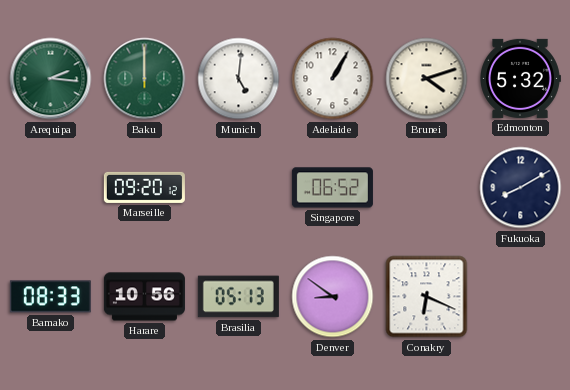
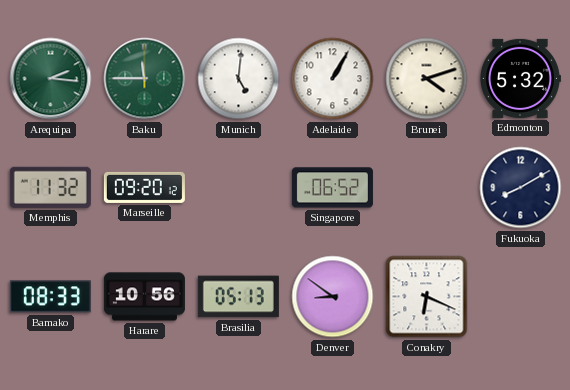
Baku: 12:00 -> 11:45
Memphis: none -> 11:32
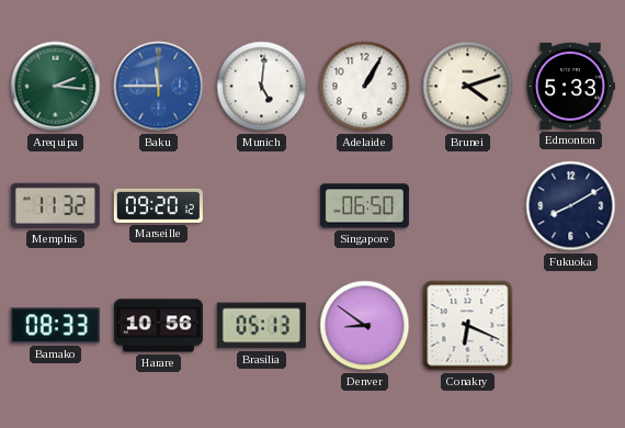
Baku dial: green -> blue
Edmonton: 5:32 -> 5:33
Singapore: 06:52 -> 06:50
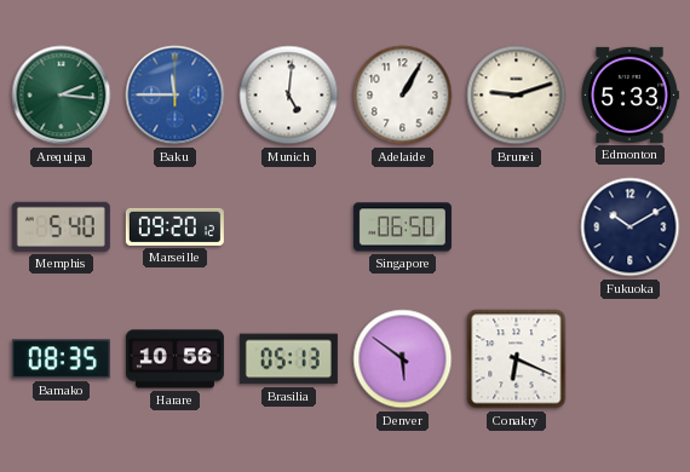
Brunei: 4:12 -> 9:12
Memphis: 11:32 -> 5:40
Fukuoka: 8:10 -> 10:10
Bamako: 08:33 -> 08:35
Denver: 8:51 -> 5:51
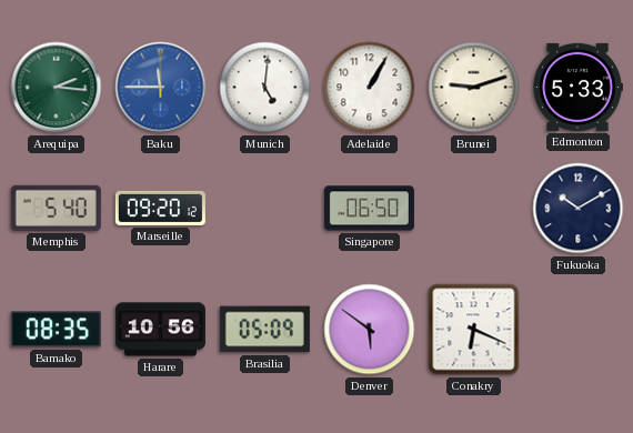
Brasilia: 05:13 -> 05:09
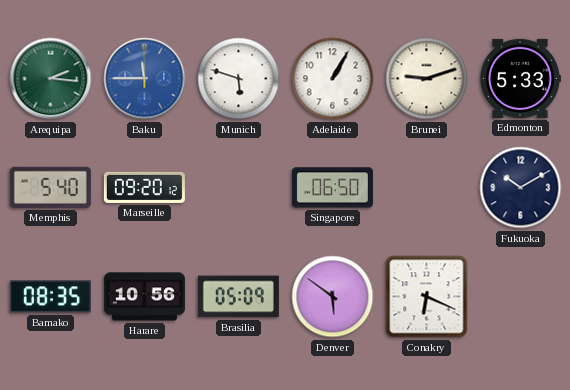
Munich: 5:01 -> 5:48
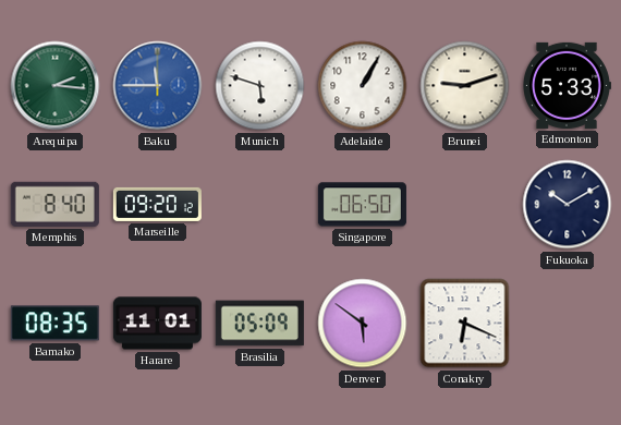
Memphis: 5:40 -> 8:40
Harare: 10:56 -> 11:01
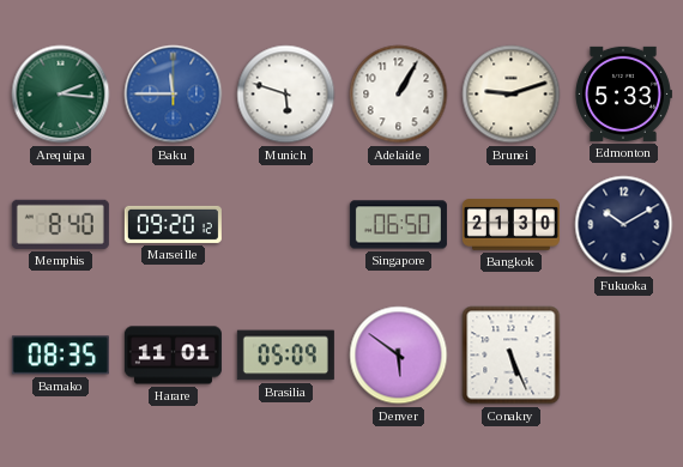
Bangkok: none -> 21:30
Conakry: 6:19 -> 5:26
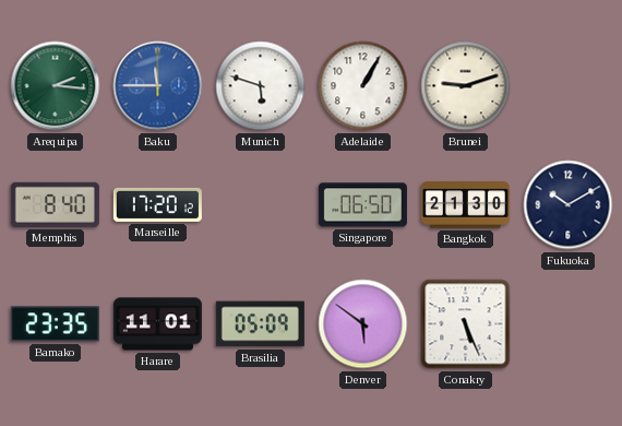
Edmonton: 5:33 -> none
Marseille: 09:20 -> 17:20
Bamako: 08:35 -> 23:35
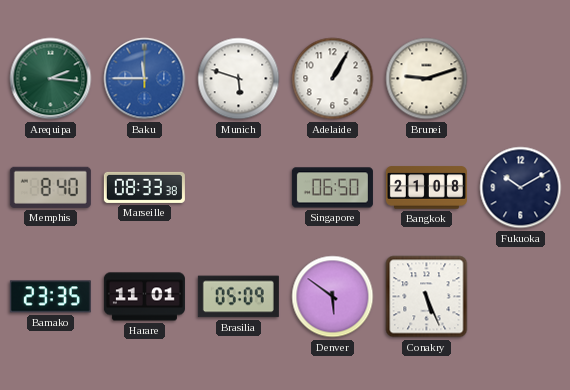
Marseille: 17:20 -> 08:33
Bangkok: 21:30 -> 21:08
